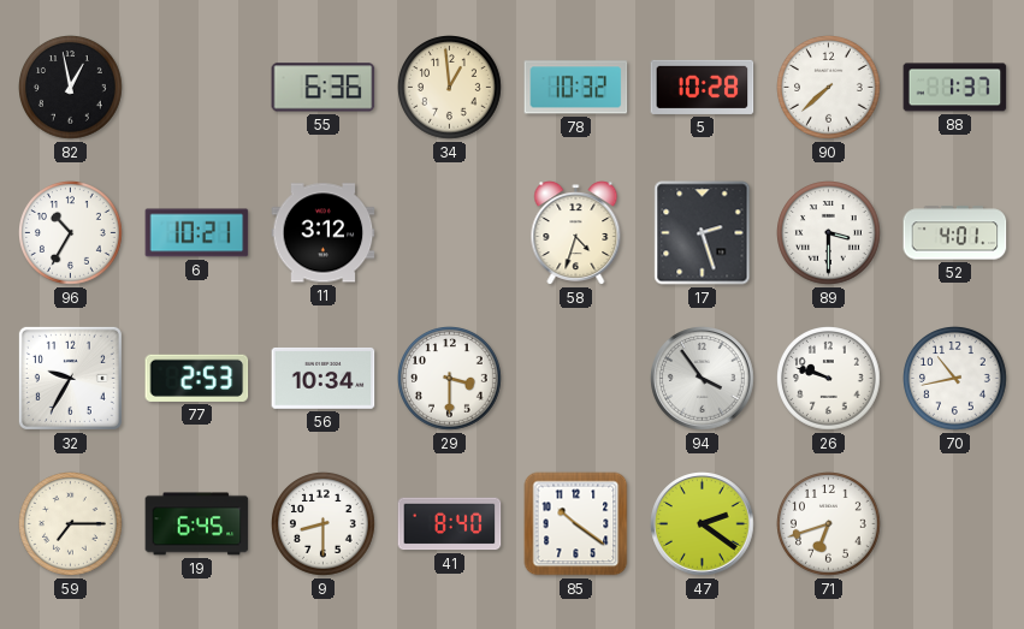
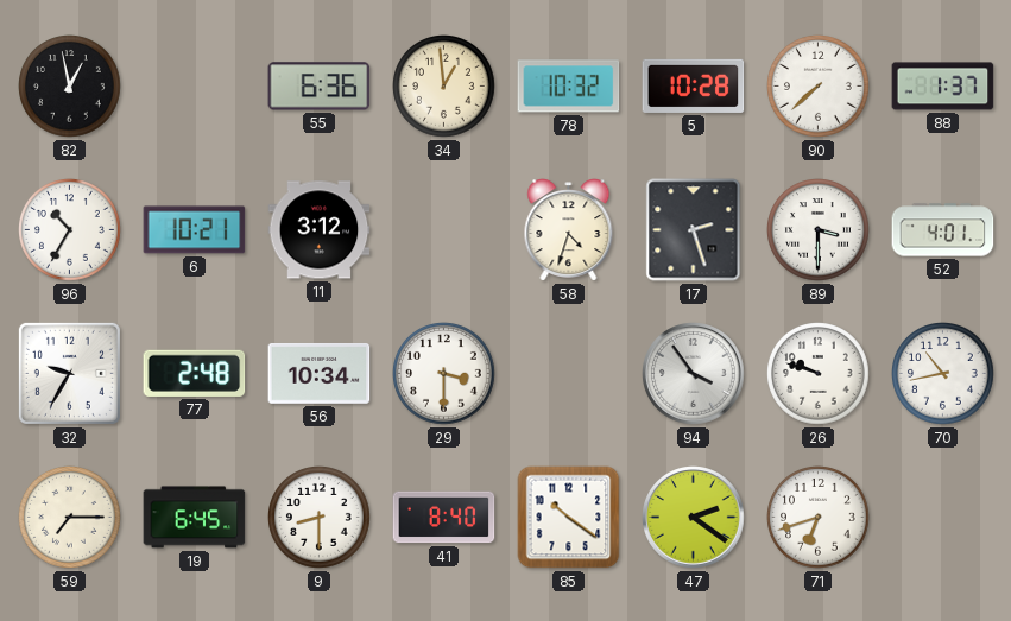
77: 2:53 -> 2:48
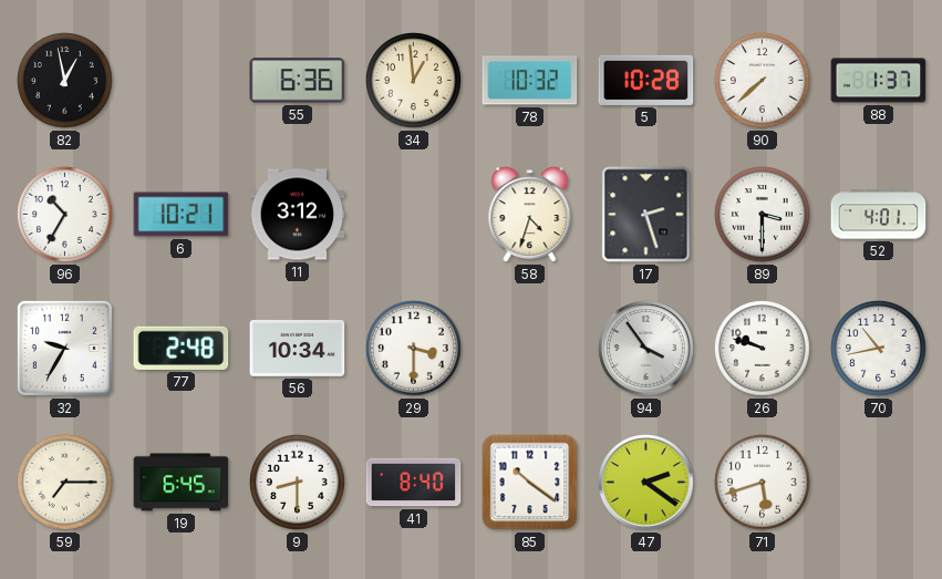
71: 6:42 -> 5:42
